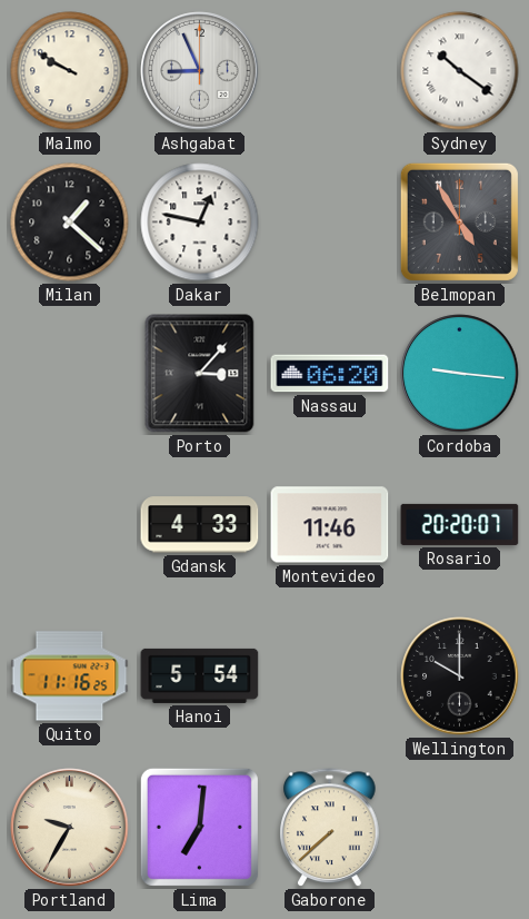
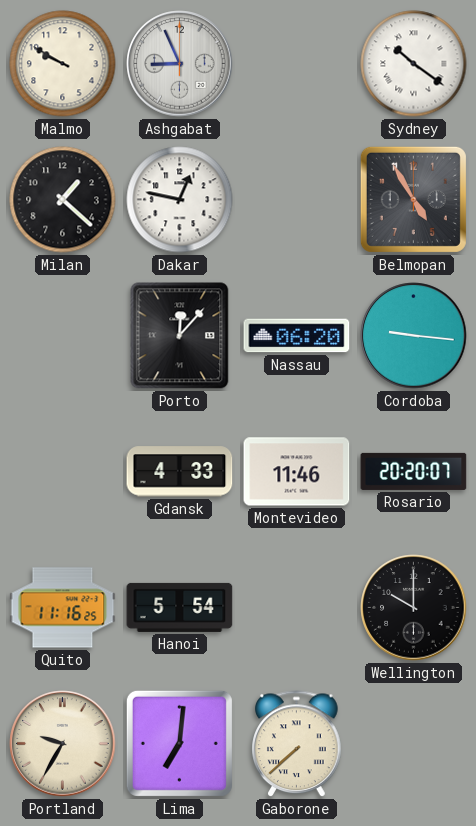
Porto: 3:07 -> 12:07
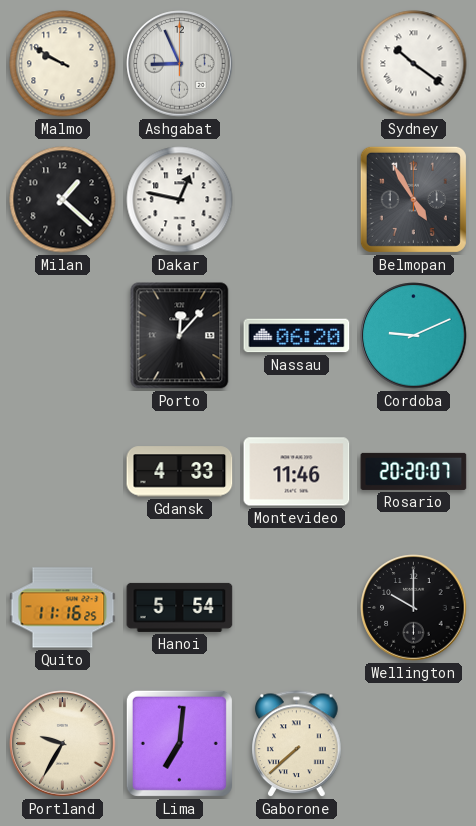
Cordoba: 9:16 -> 9:11
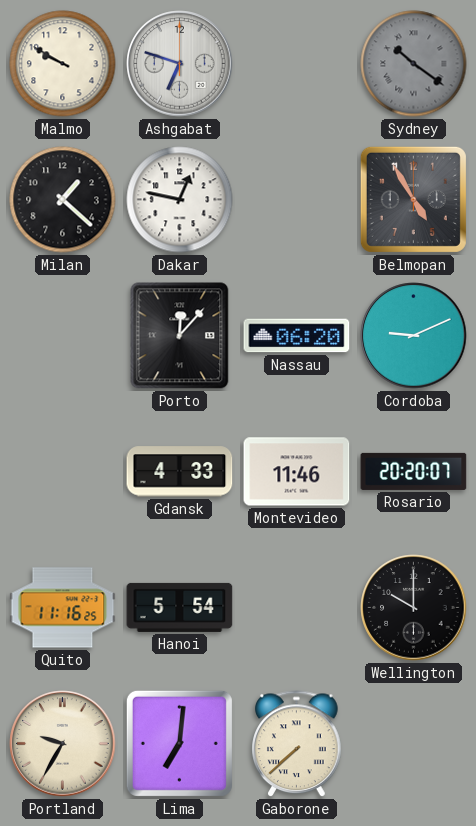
Ashgabat: 8:56 -> 6:48
Sydney dial: white -> grey
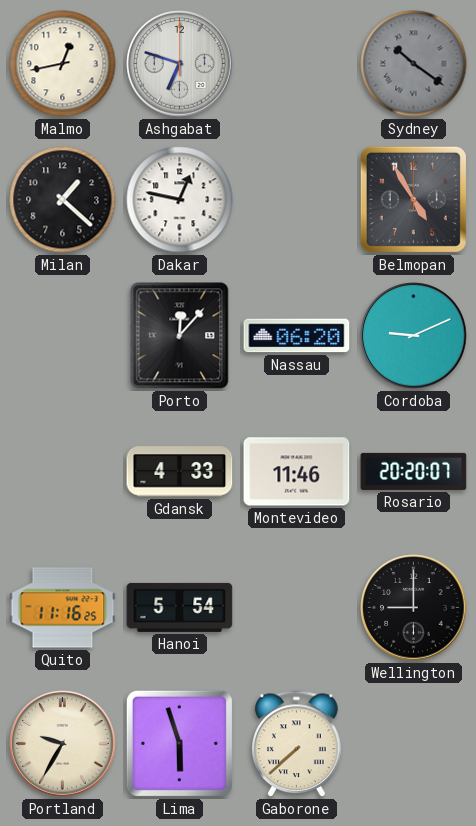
Malmo: 9:50 -> 12:43
Wellington: 10:00 -> 9:00
Lima: 7:01 -> 5:57
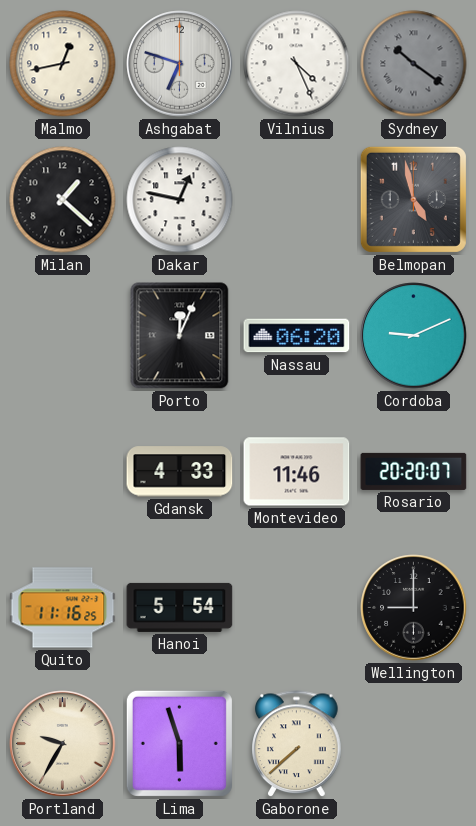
Vilnius: none -> 4:26
Belmopan: 4:55 -> 4:58
Porto: 12:07 -> 12:04
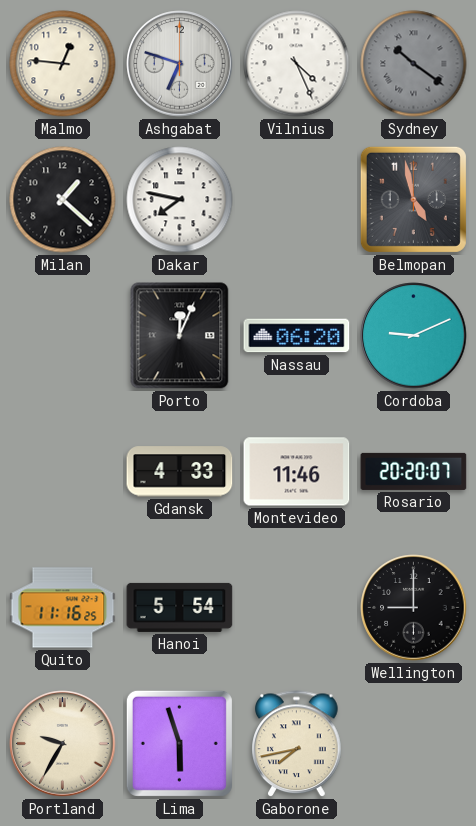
Malmo: 12:43 -> 12:46
Dakar: 12:47 -> 7:47
Gaborone: 7:38 -> 7:43
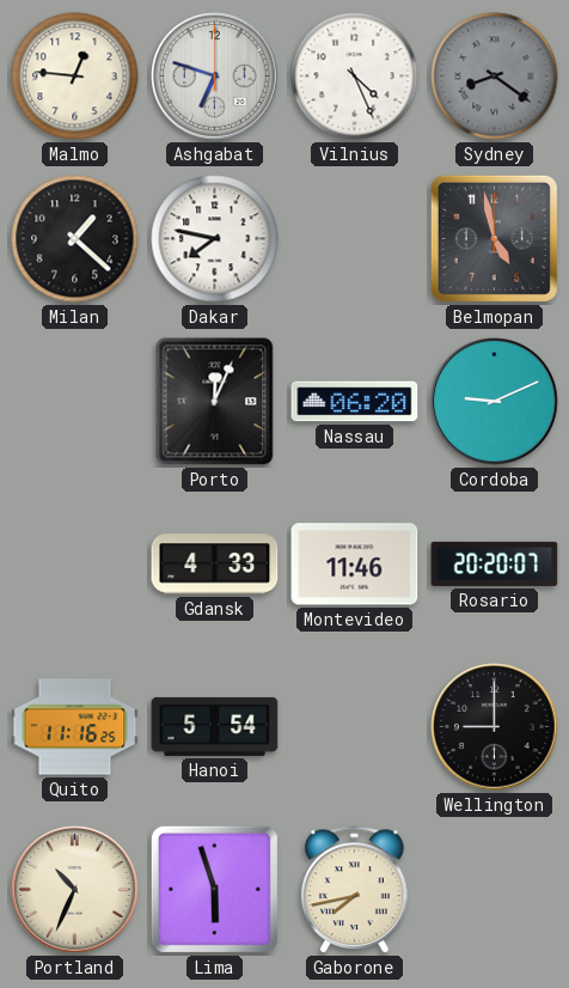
Sydney: 10:21 -> 8:21
Portland: 9:35 -> 10:34
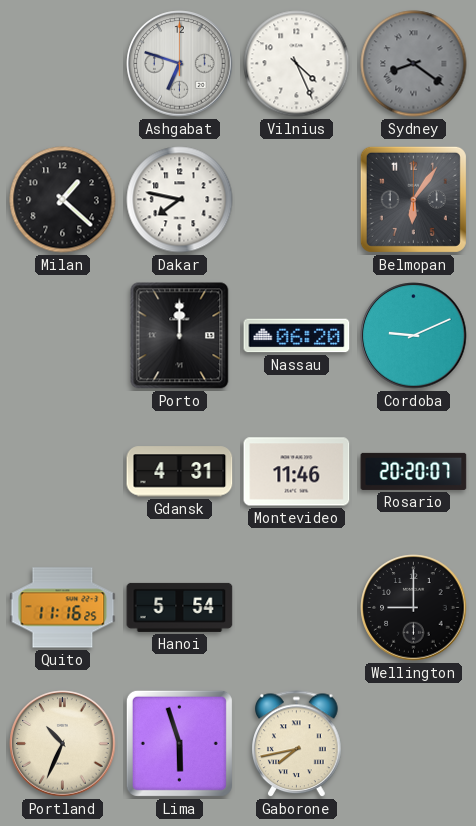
Malmo: 12:46 -> none
Belmopan: 4:58 -> 6:06
Porto: 12:04 -> 12:00
Gdansk: 4:33 -> 4:31
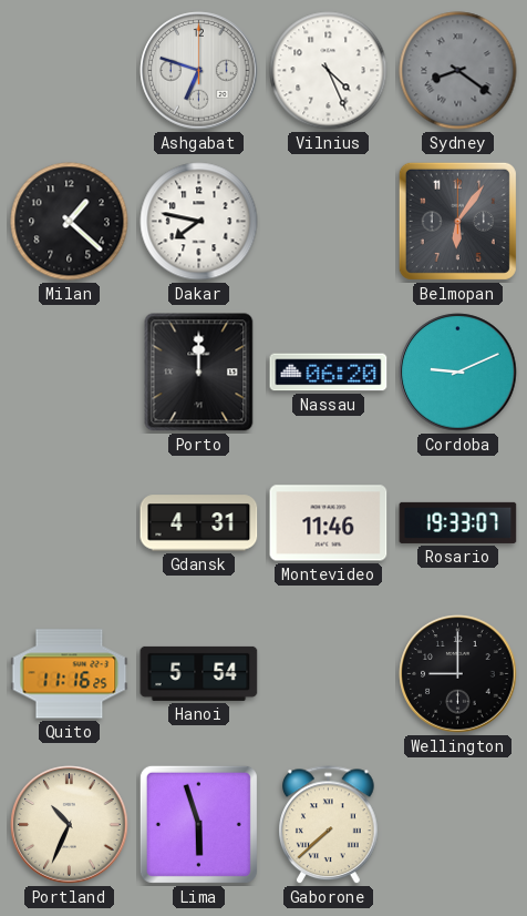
Rosario: 20:20 -> 19:33
Gaborone: 7:43 -> 7:38
